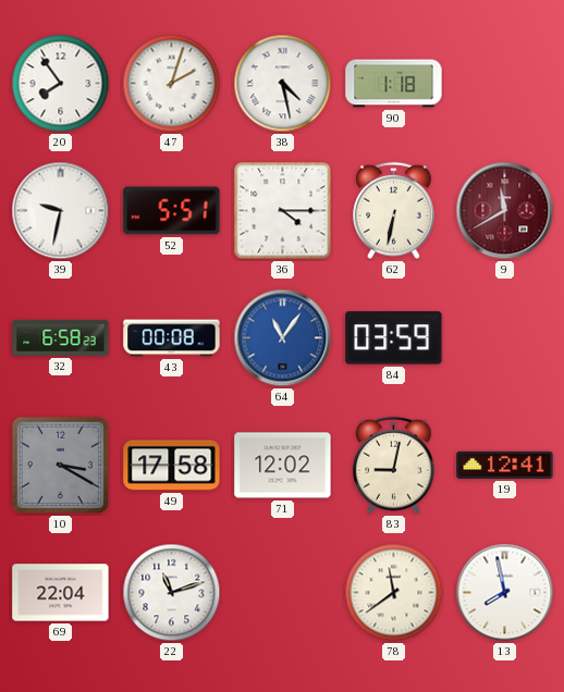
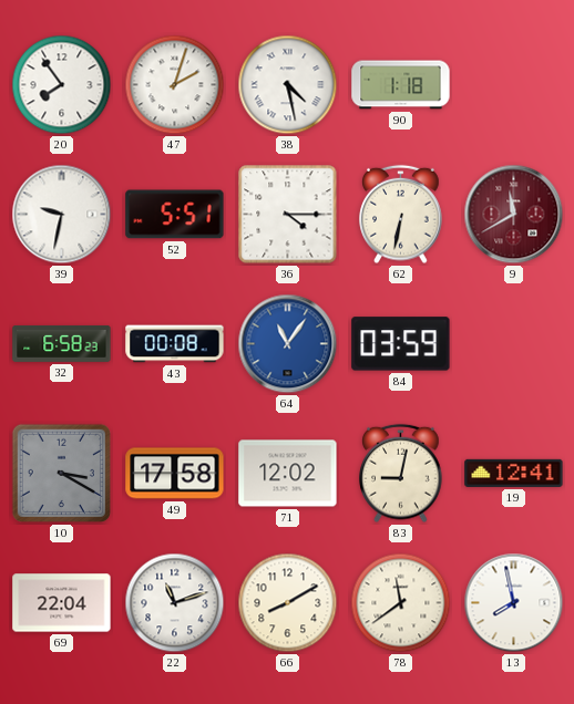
66: none -> 8:10
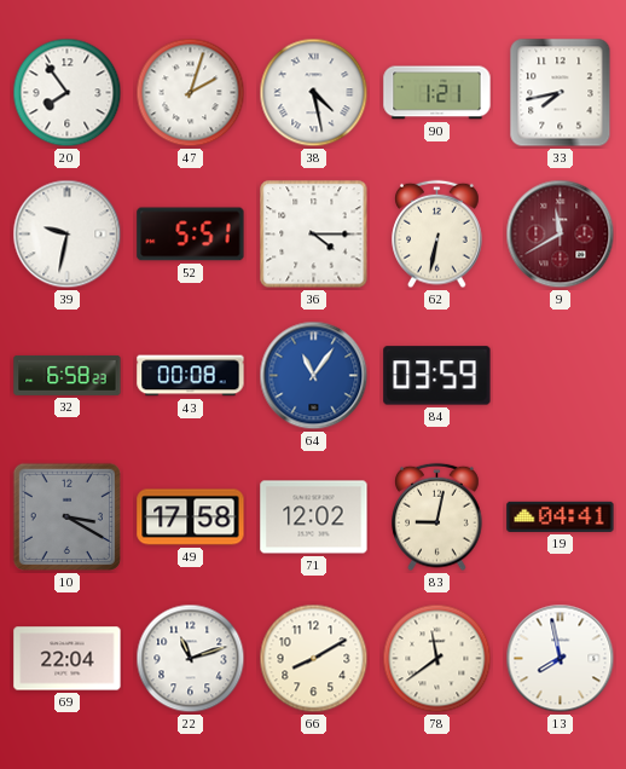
90: 1:18 -> 1:21
33: none -> 7:43
19: 12:41 -> 04:41
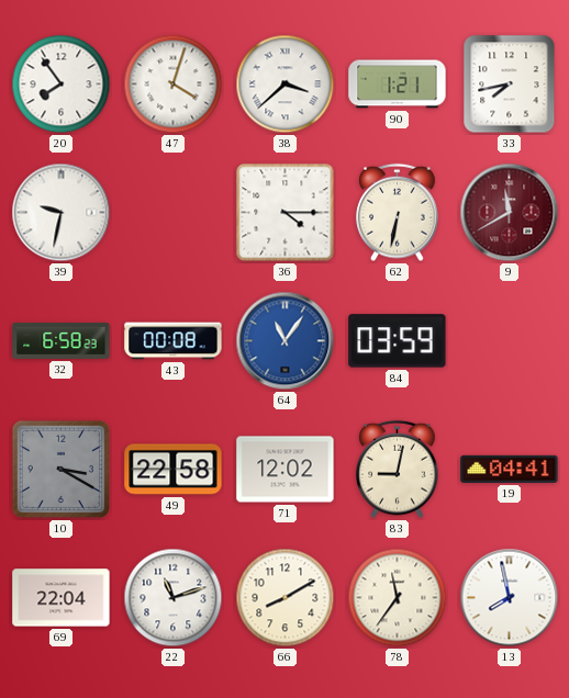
47: 2:03 -> 4:03
38: 4:28 -> 3:38
52: 5:51 -> none
49: 17:58 -> 22:58
78: 11:39 -> 11:36
